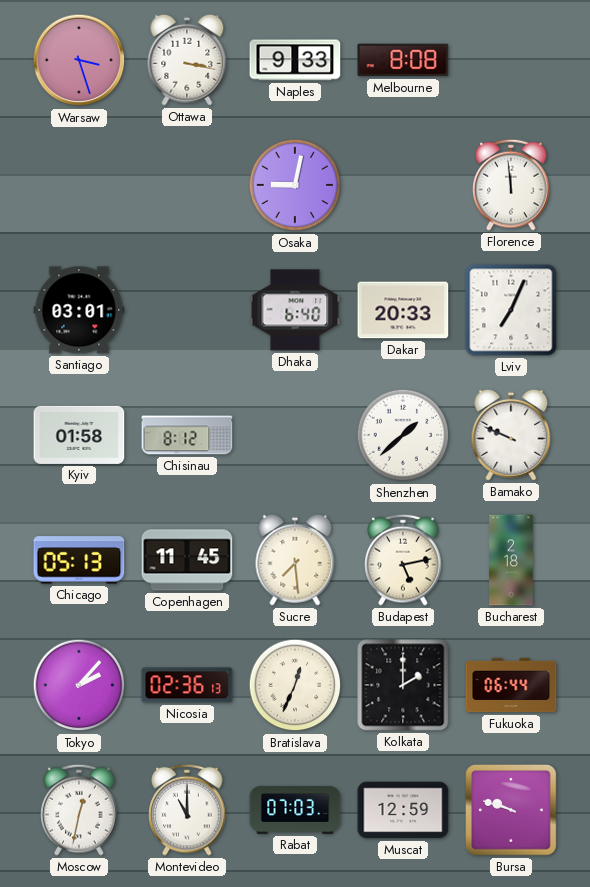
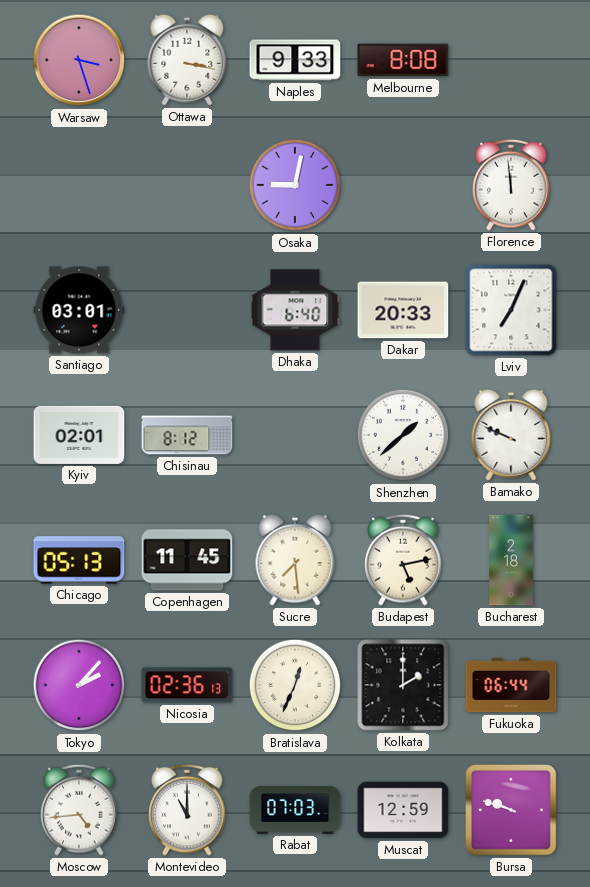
Kyiv: 01:58 -> 02:01
Moscow: 12:32 -> 4:44
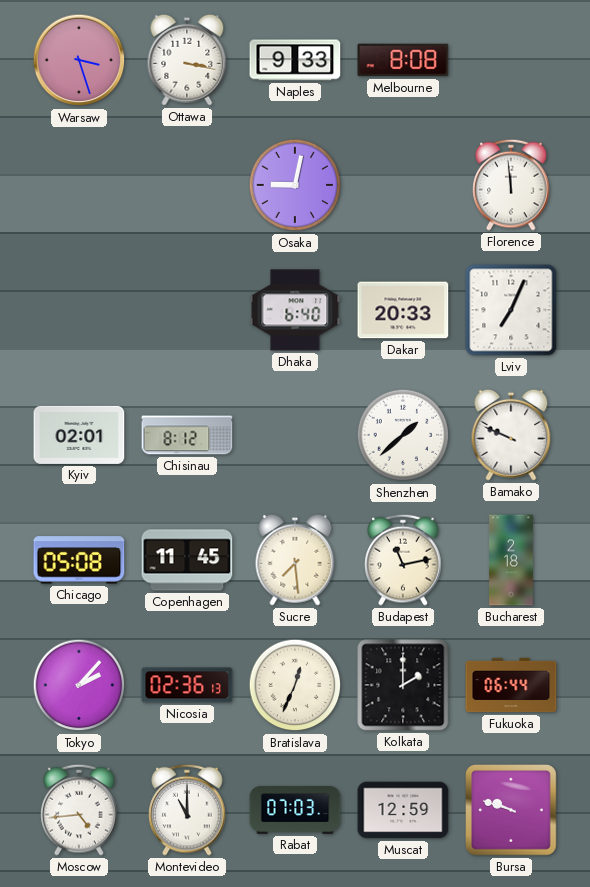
Santiago: 03:01 -> none
Chicago: 05:13 -> 05:08
Budapest: 5:13 -> 11:13
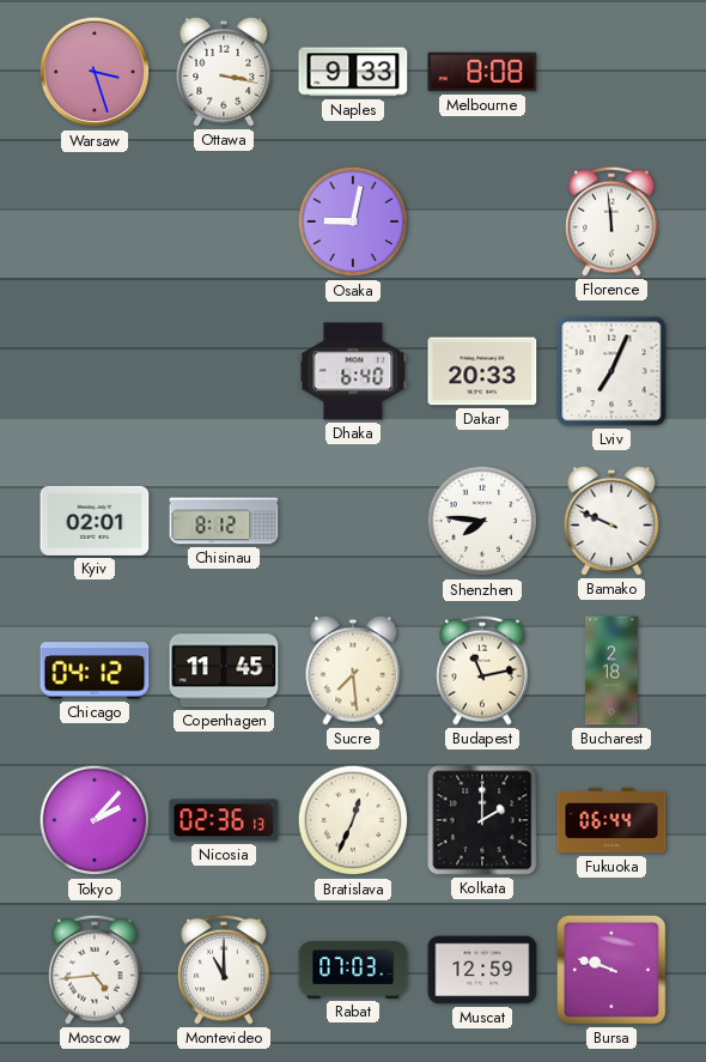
Shenzhen: 1:38 -> 7:46
Chicago: 05:08 -> 04:12
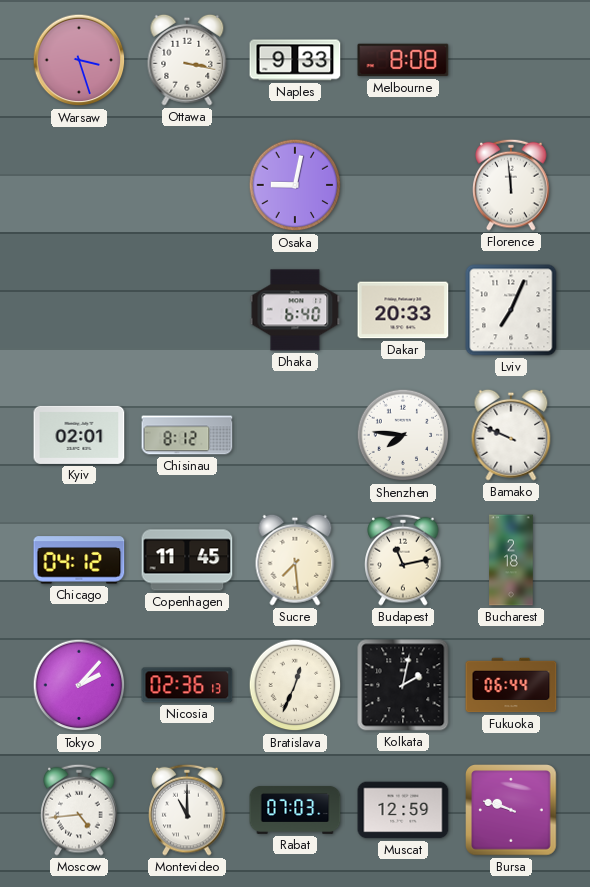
Kolkata: 2:00 -> 2:02
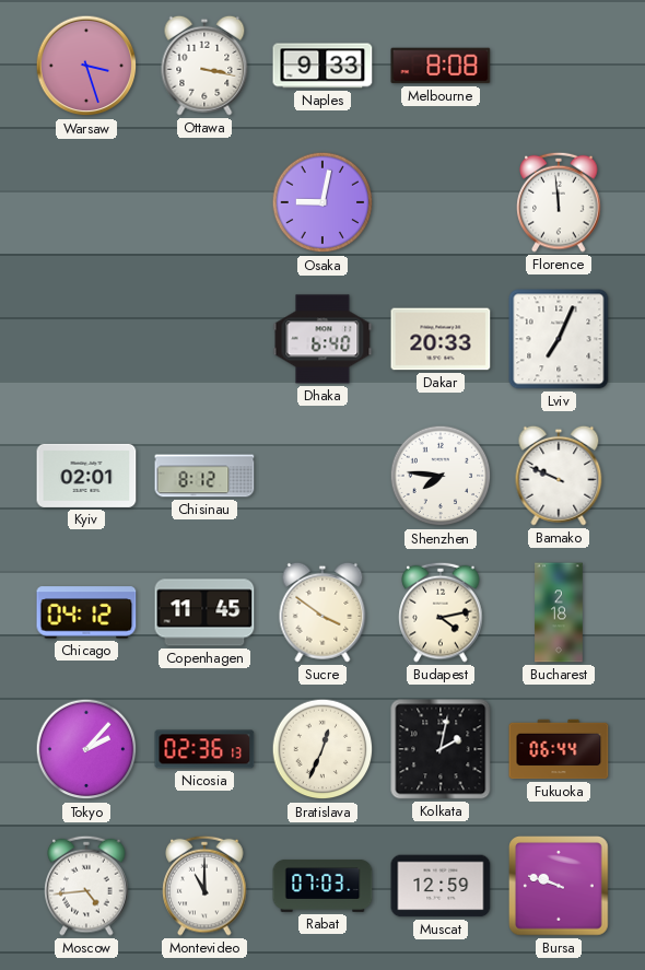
Sucre: 7:29 -> 3:51
Budapest: 11:13 -> 4:13
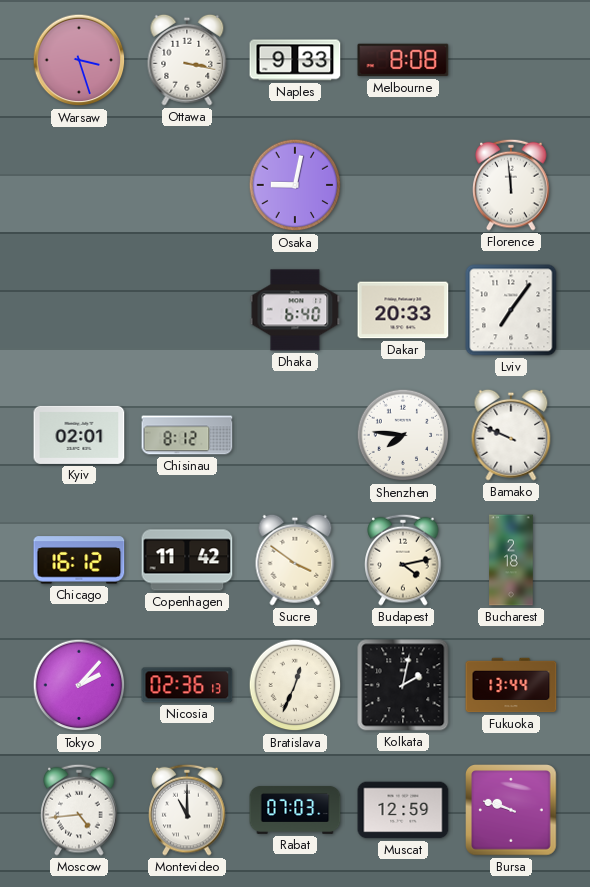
Lviv: 7:04 -> 7:06
Chicago: 04:12 -> 16:12
Copenhagen: 11:45 -> 11:42
Fukuoka: 06:44 -> 13:44
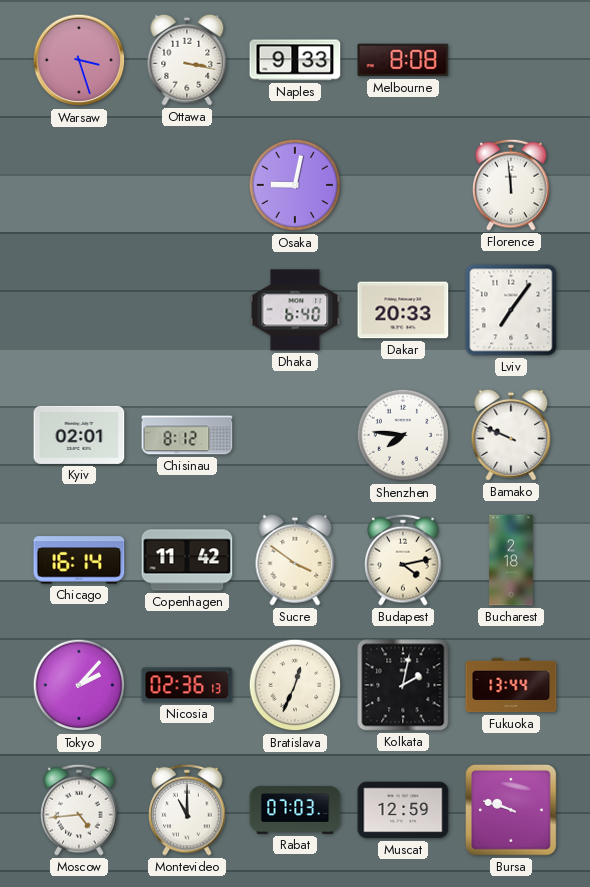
Chicago: 16:12 -> 16:14
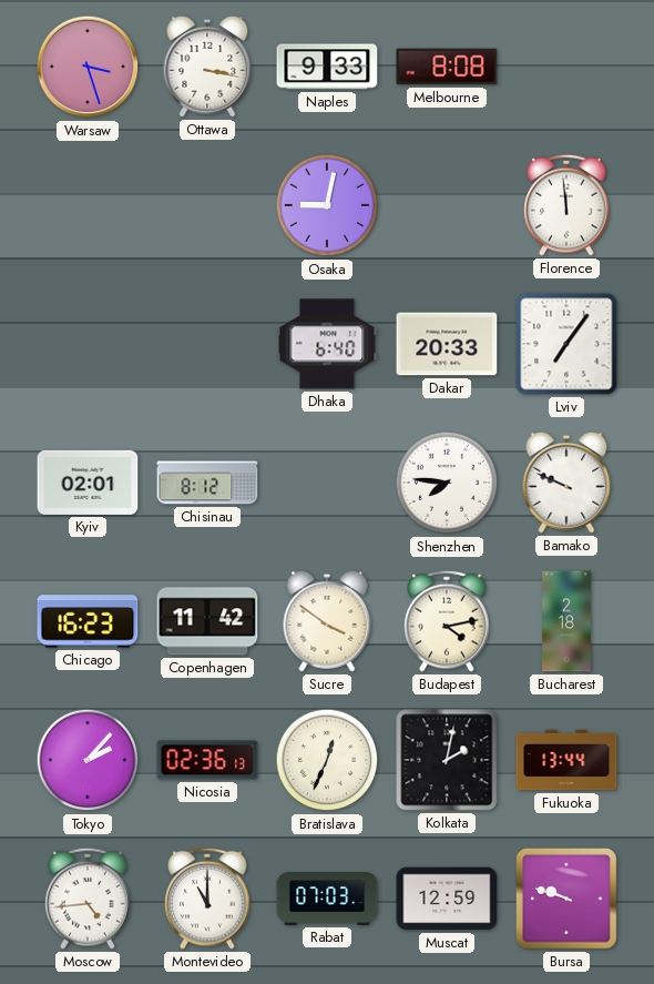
Chicago: 16:14 -> 16:23
